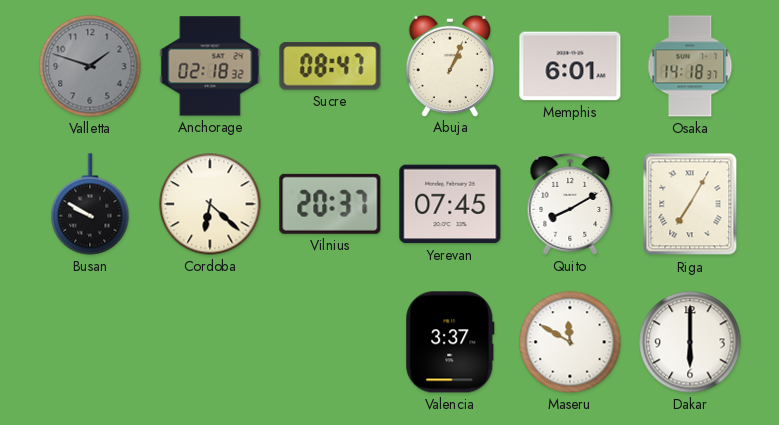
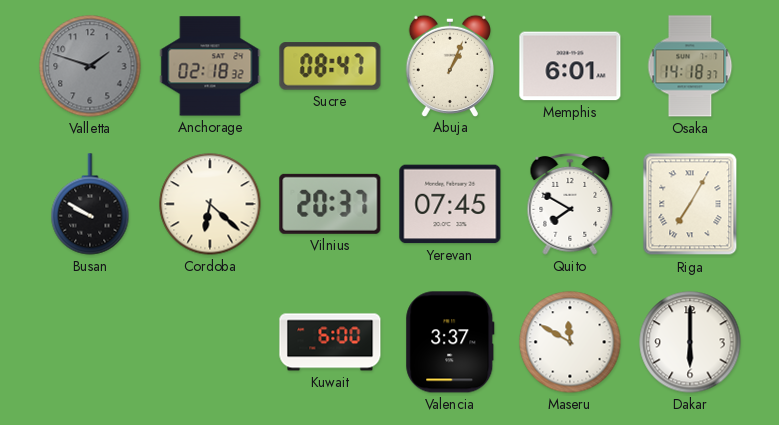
Quito: 8:10 -> 7:50
Kuwait: none -> 6:00
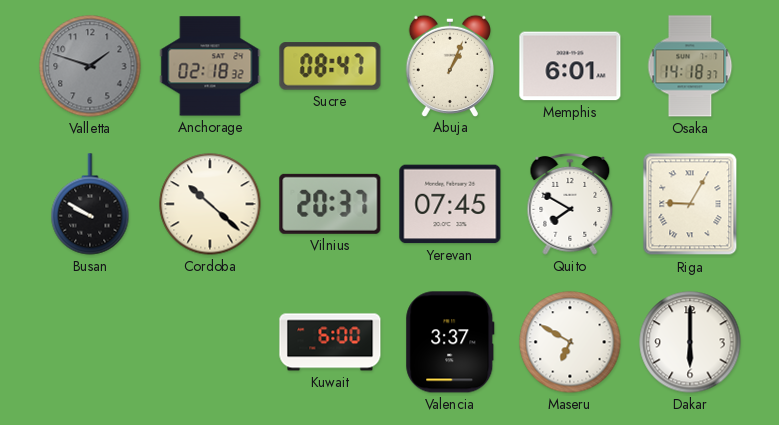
Cordoba: 6:22 -> 10:22
Riga: 7:05 -> 9:05
Maseru: 11:50 -> 6:50
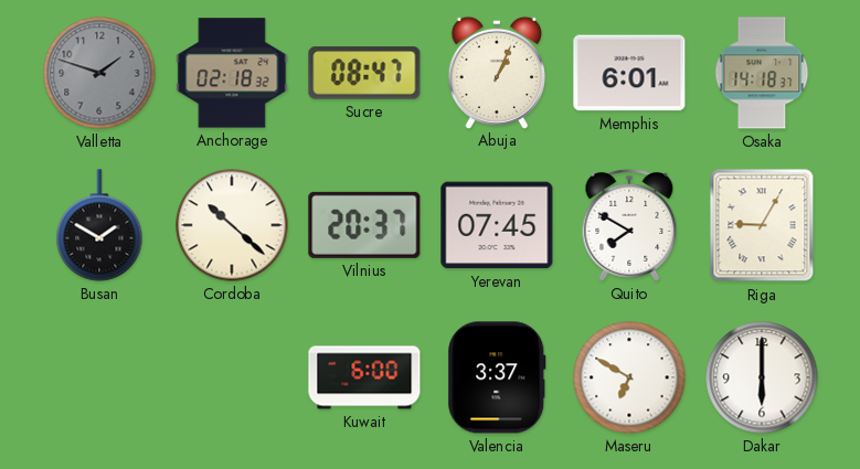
Busan: 9:50 -> 1:50
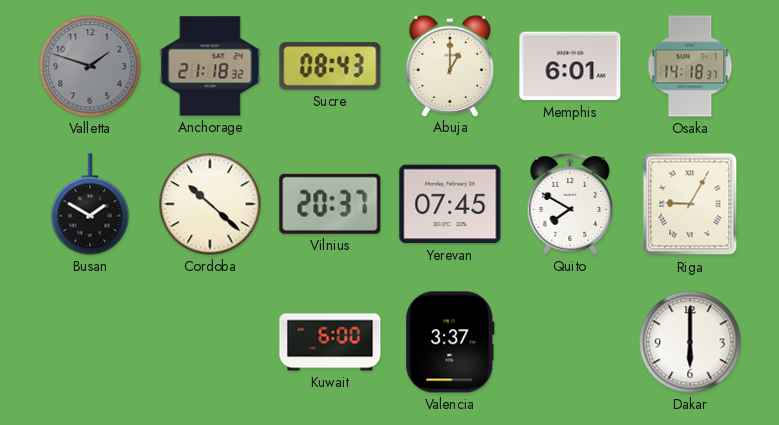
Anchorage: 02:18 -> 21:18
Sucre: 08:47 -> 08:43
Abuja: 1:04 -> 1:00
Maseru: 6:50 -> none
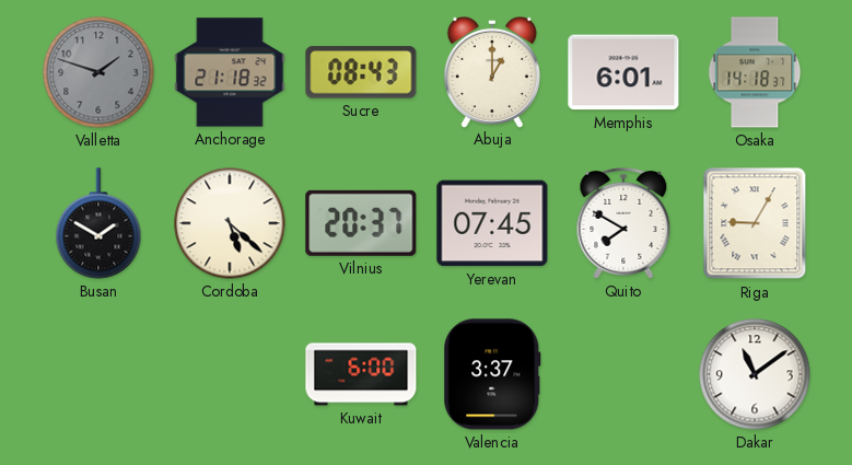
Cordoba: 10:22 -> 5:22
Dakar: 6:00 -> 11:09
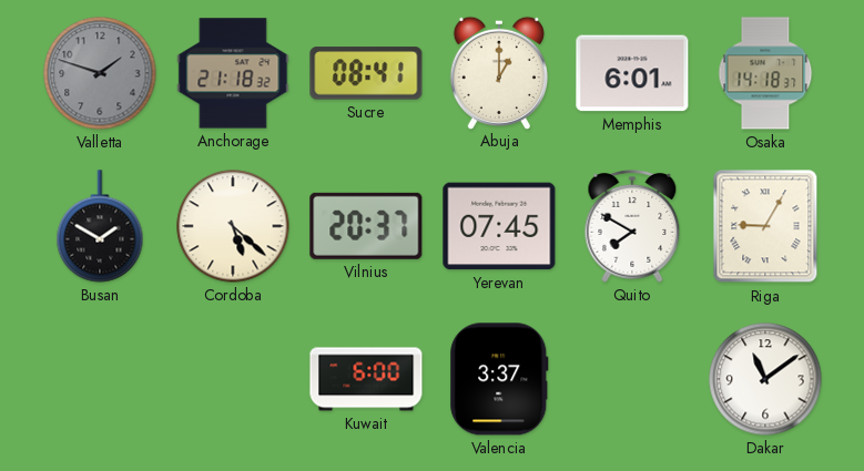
Sucre: 08:43 -> 08:41
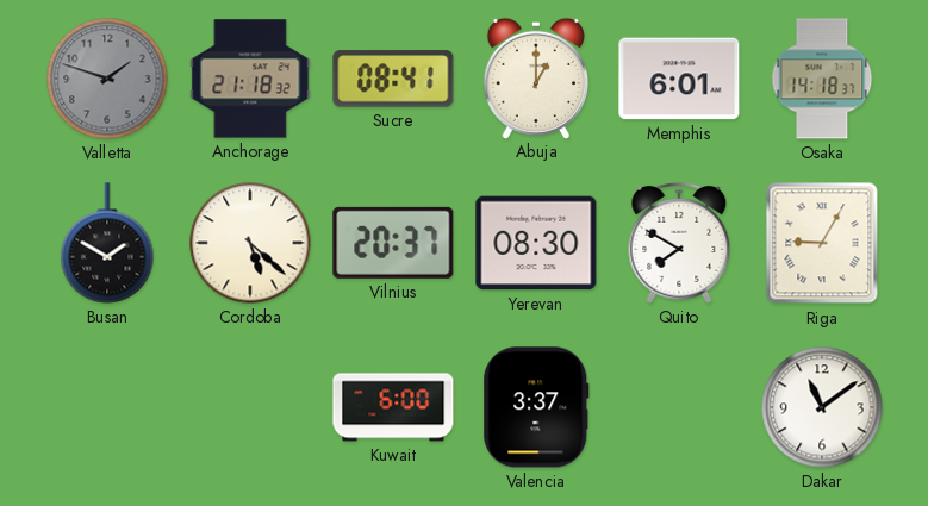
Yerevan: 07:45 -> 08:30
